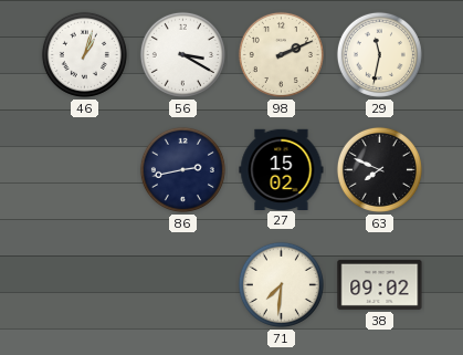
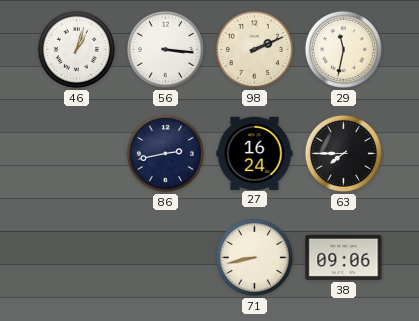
56: 3:20 -> 3:16
27: 15:02 -> 16:24
63: 7:49 -> 7:45
71: 7:31 -> 8:43
38: 09:02 -> 09:06
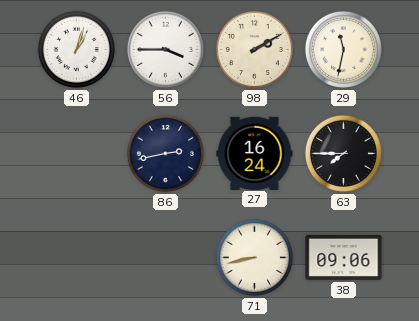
56: 3:16 -> 3:45
98: 2:11 -> 2:10
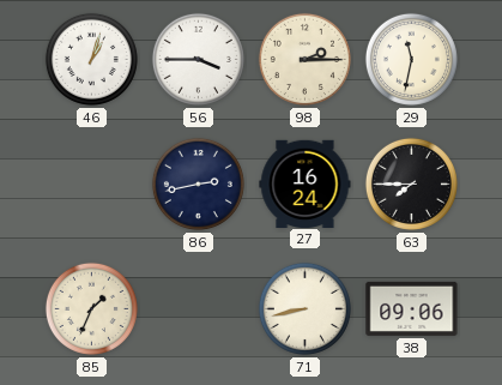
98: 2:10 -> 2:15
85: none -> 1:34
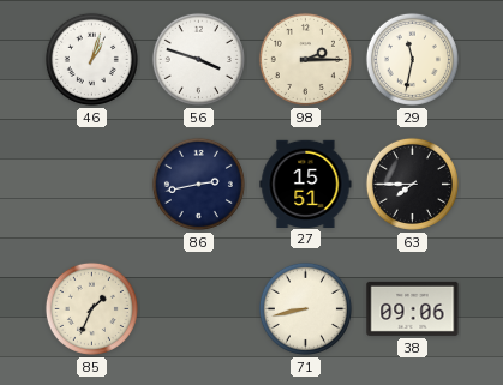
56: 3:45 -> 3:48
27: 16:24 -> 15:51
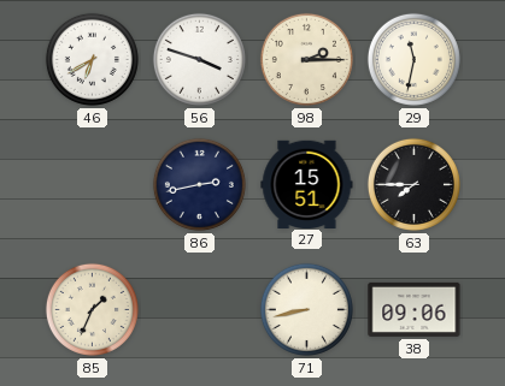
46: 1:03 -> 6:40
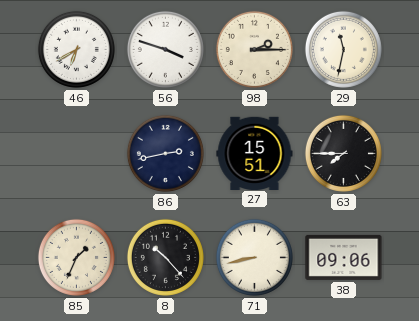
8: none -> 10:23
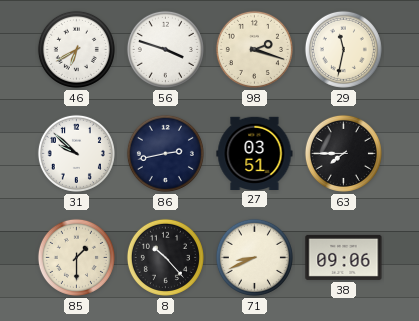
98: 2:15 -> 2:18
31: none -> 9:52
27: 15:51 -> 03:51
85: 1:34 -> 1:30
71: 8:43 -> 8:41
